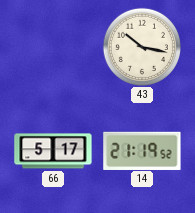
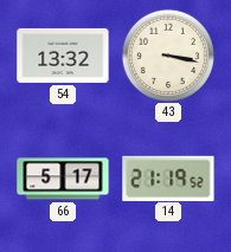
54: none -> 13:32
43: 10:17 -> 3:17
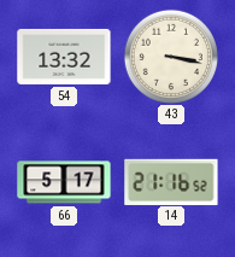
14: 21:19 -> 21:16
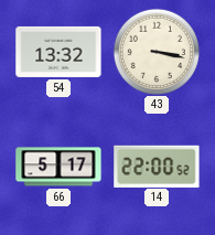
14: 21:16 -> 22:00
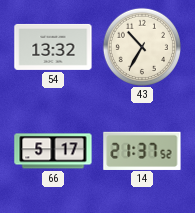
43: 3:17 -> 10:35
14: 22:00 -> 21:37
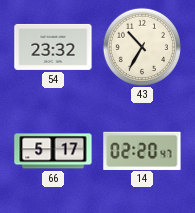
54: 13:32 -> 23:32
14: 21:37 -> 02:20
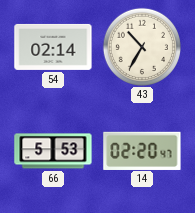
54: 23:32 -> 02:14
66: 5:17 -> 5:53
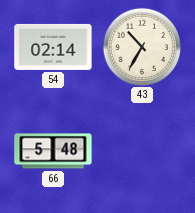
66: 5:53 -> 5:48
14: 02:20 -> none
